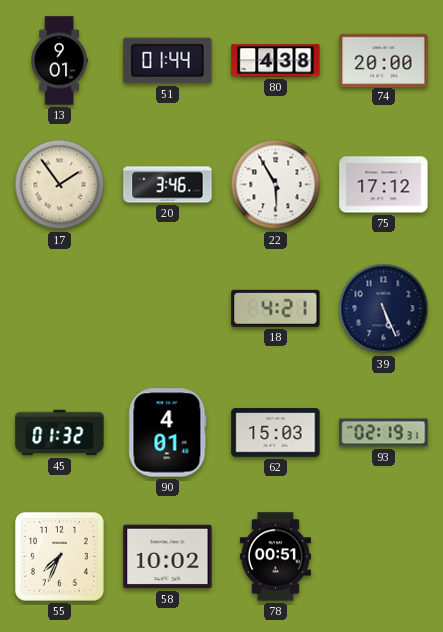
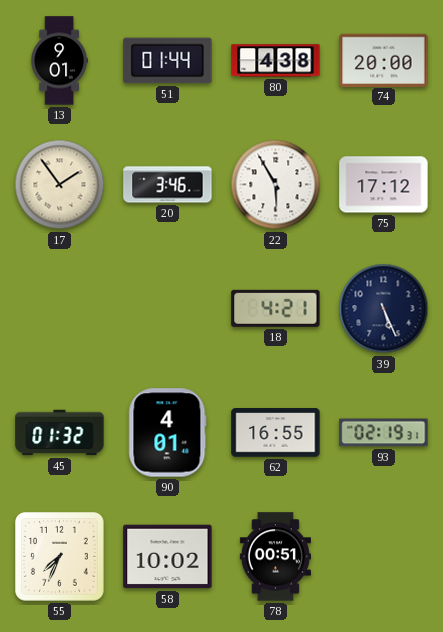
62: 15:03 -> 16:55
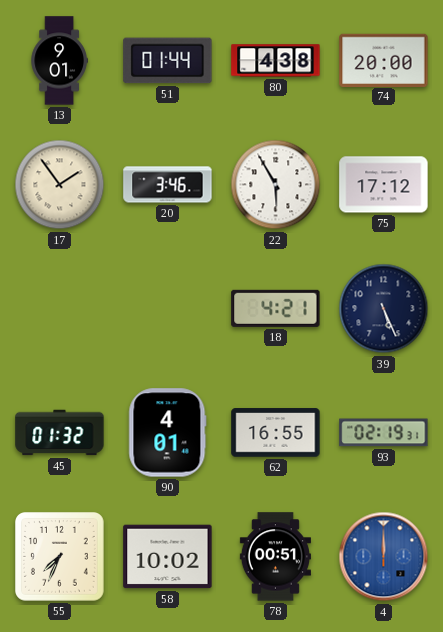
4: none -> 12:00
